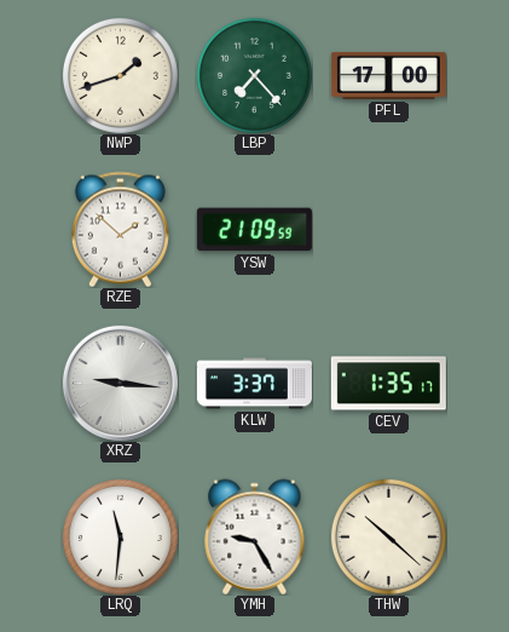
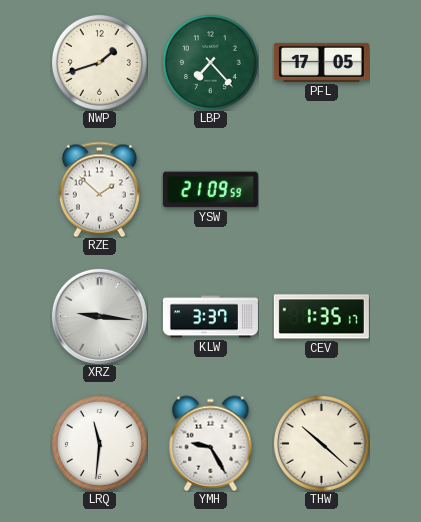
PFL: 17:00 -> 17:05
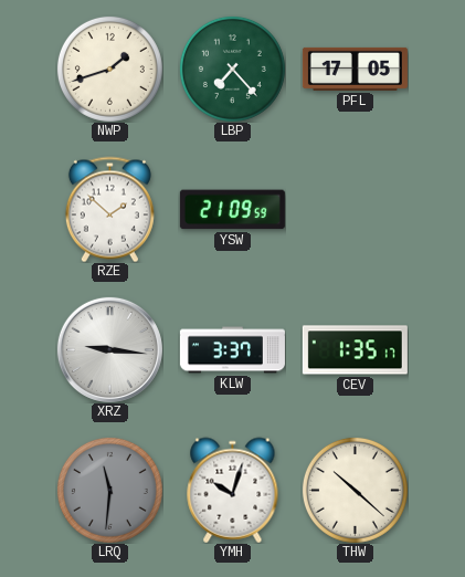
LRQ dial: white -> grey
YMH: 9:25 -> 10:03
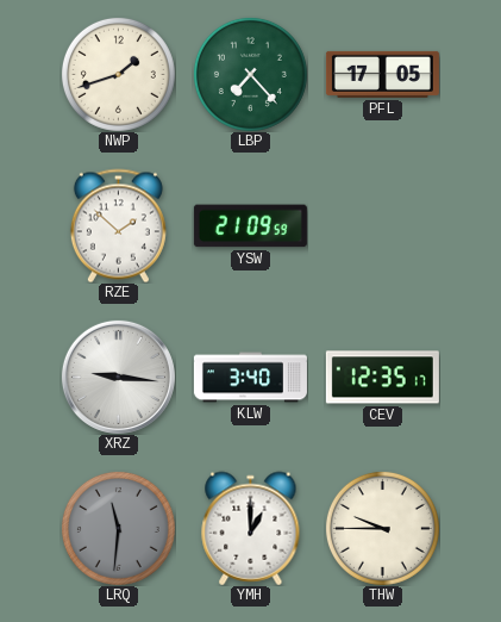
KLW: 3:37 -> 3:40
CEV: 1:35 -> 12:35
YMH: 10:03 -> 1:00
THW: 10:22 -> 9:45
